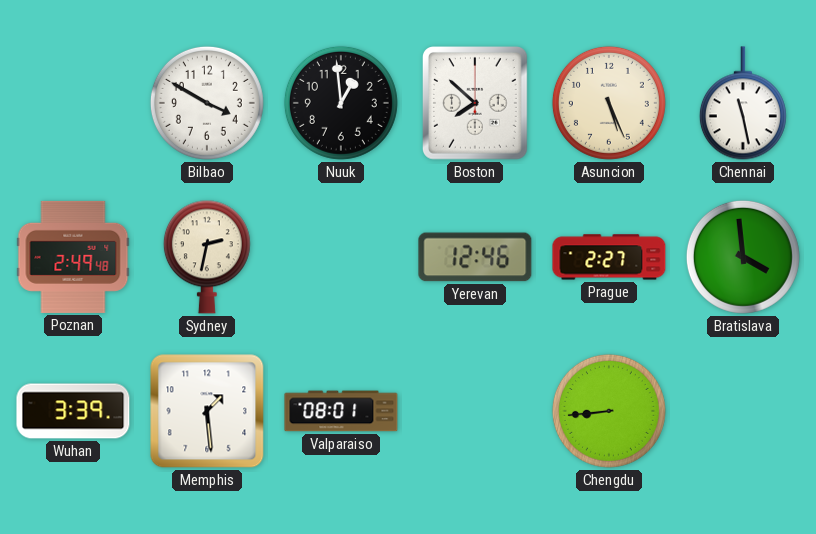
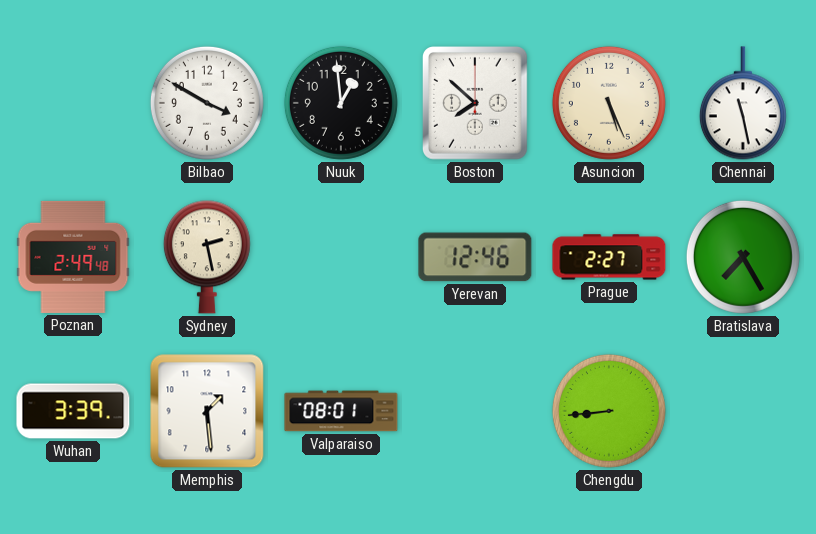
Sydney: 2:32 -> 2:28
Bratislava: 3:59 -> 7:25
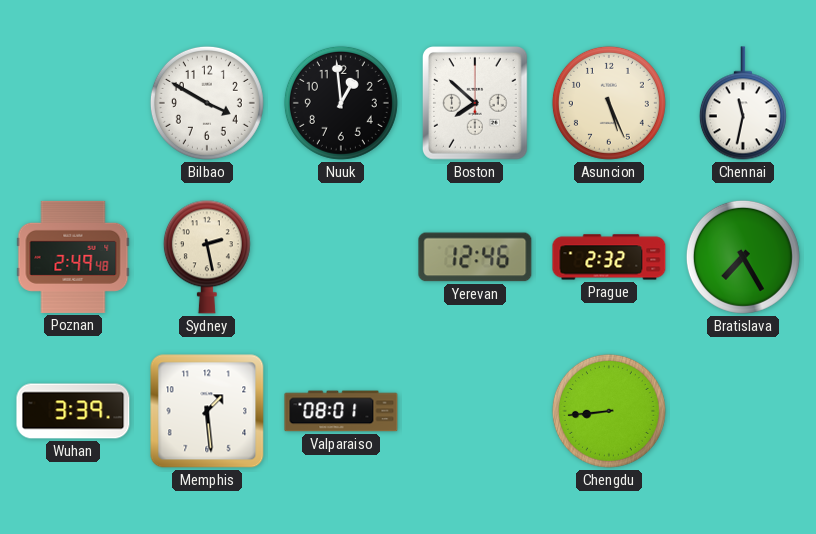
Chennai: 11:28 -> 11:32
Prague: 2:27 -> 2:32
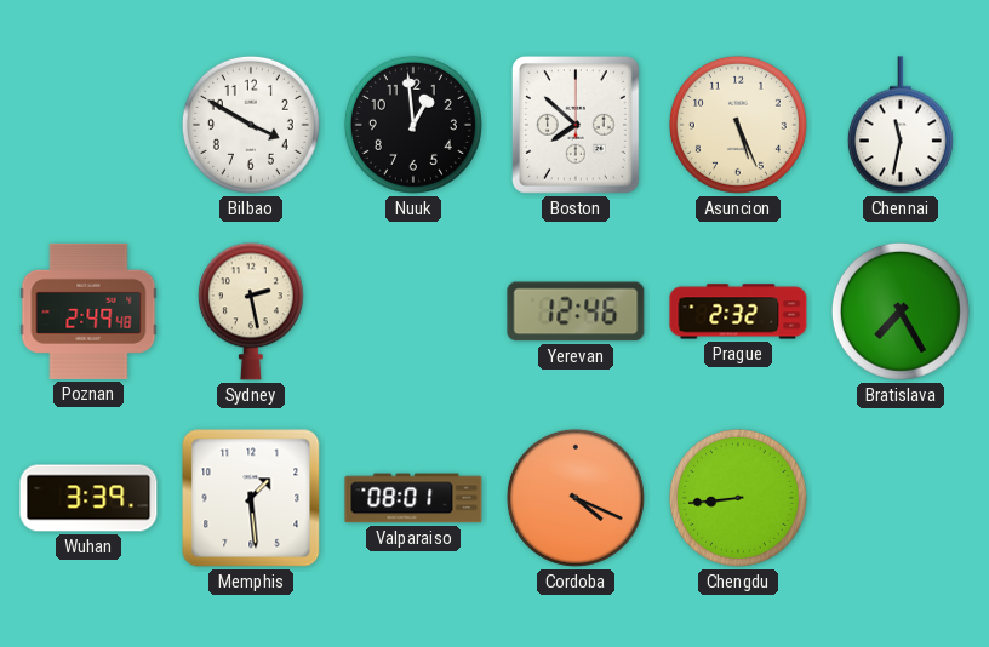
Cordoba: none -> 4:19
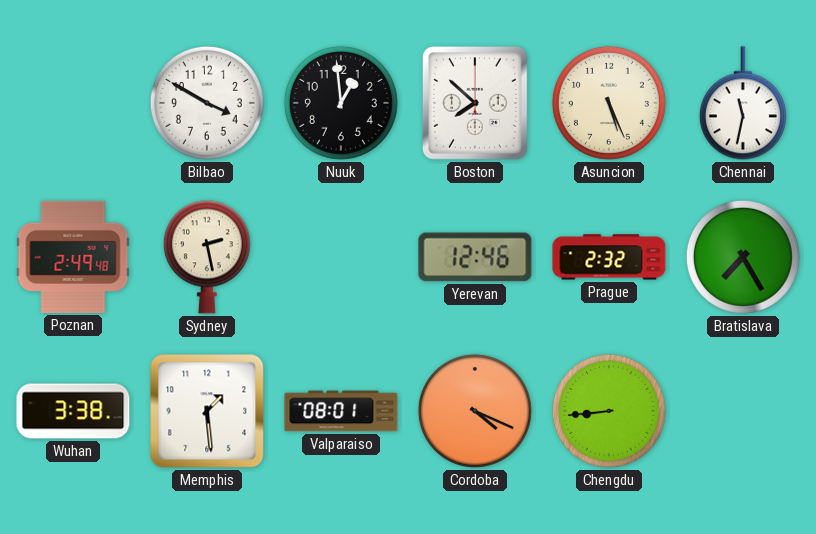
Wuhan: 3:39 -> 3:38
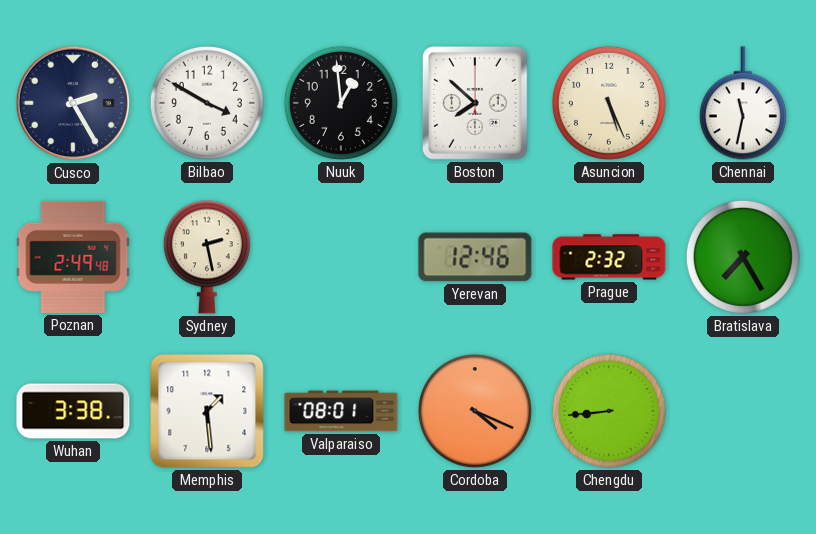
Cusco: none -> 2:25
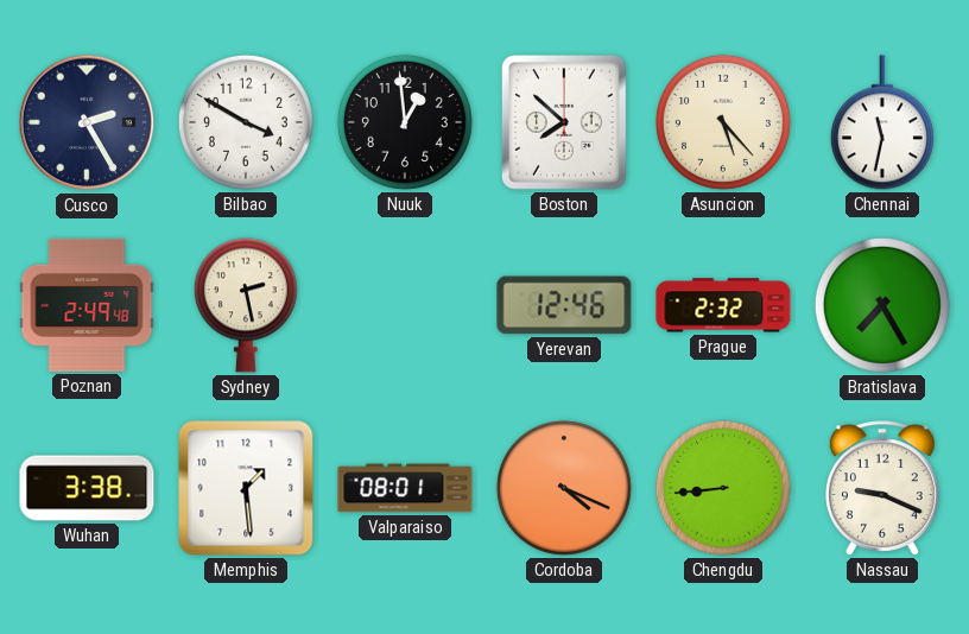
Asuncion: 5:26 -> 5:23
Nassau: none -> 9:19
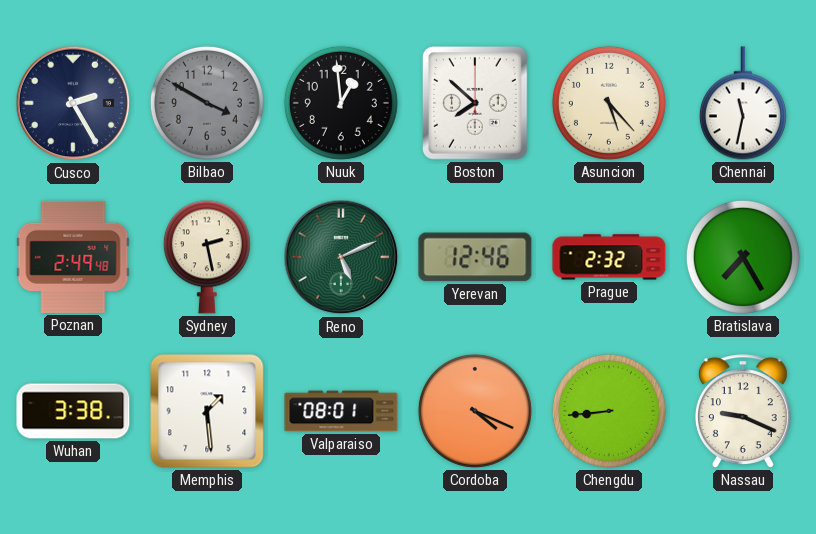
Bilbao dial: white -> grey
Reno: none -> 5:11
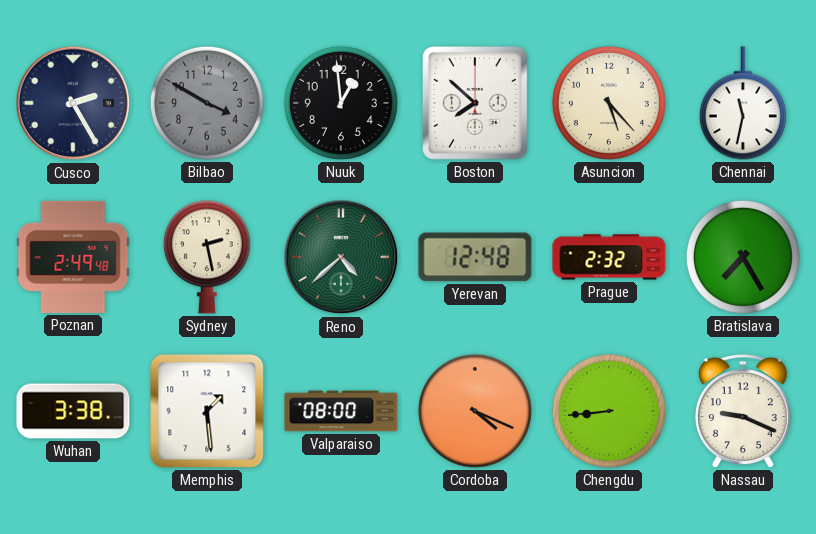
Reno: 5:11 -> 4:38
Yerevan: 12:46 -> 12:48
Valparaiso: 08:01 -> 08:00
